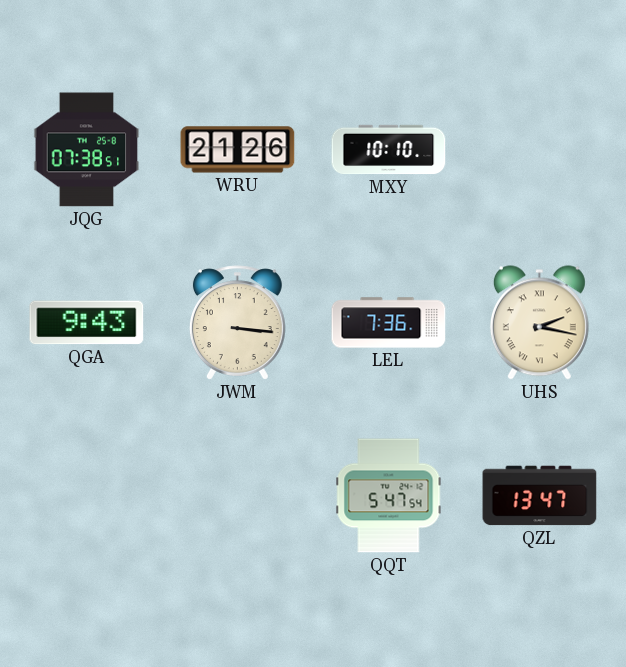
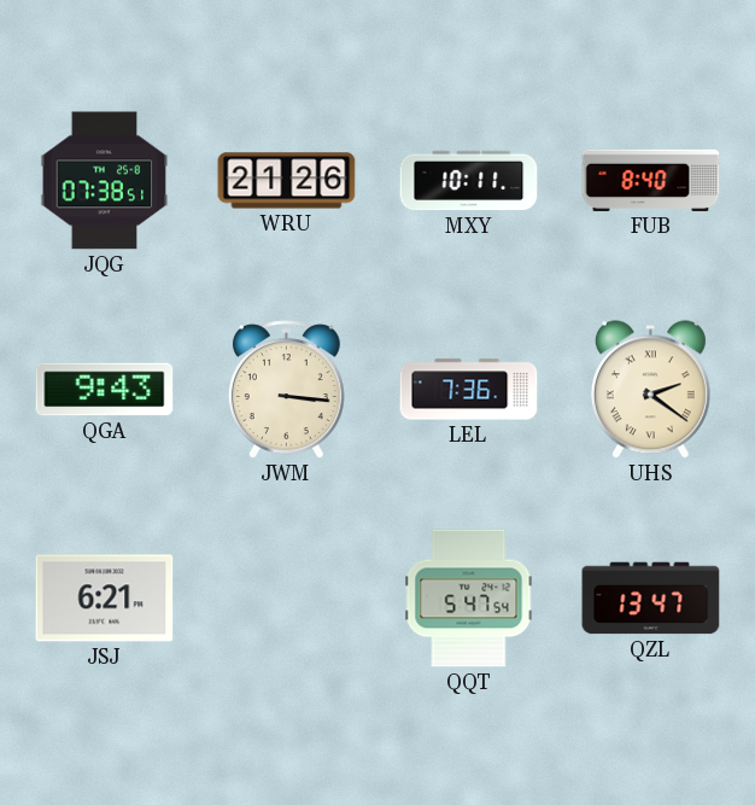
MXY: 10:10 -> 10:11
FUB: none -> 8:40
UHS: 2:17 -> 2:21
JSJ: none -> 6:21
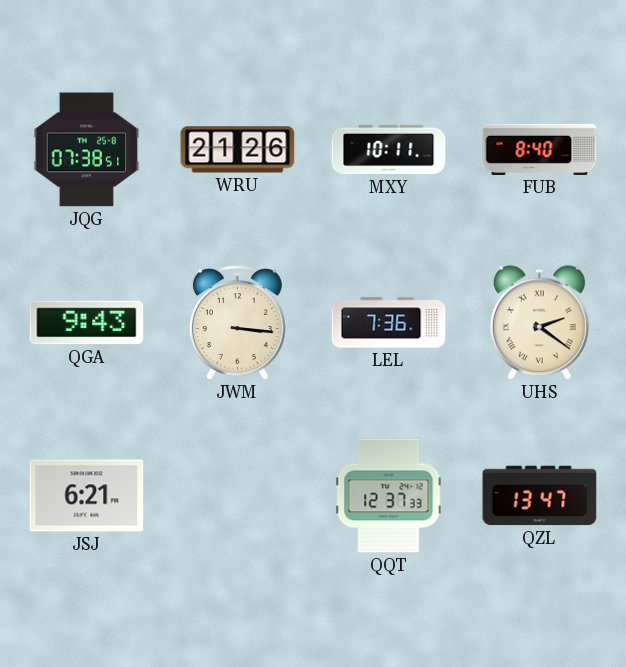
QQT: 5:47 -> 12:37
